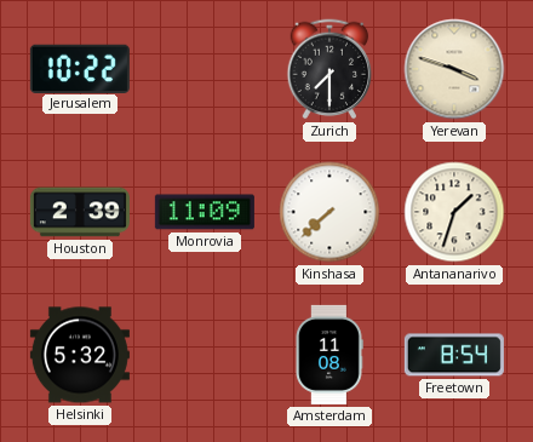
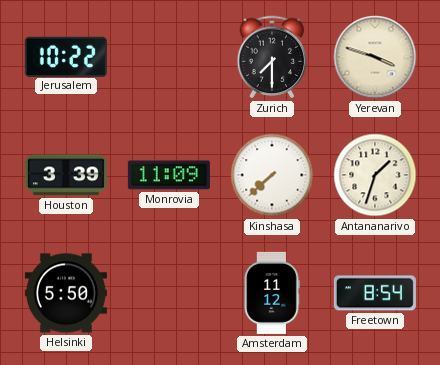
Houston: 2:39 -> 3:39
Helsinki: 5:32 -> 5:50
Amsterdam: 11:08 -> 11:12
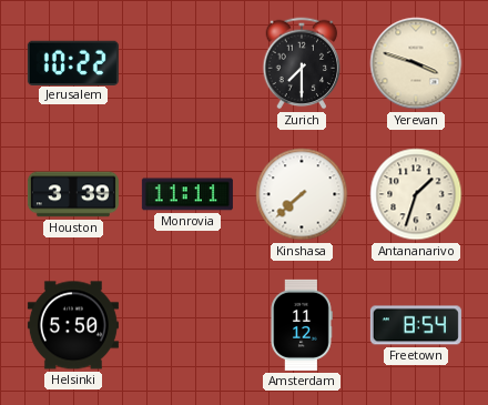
Monrovia: 11:09 -> 11:11
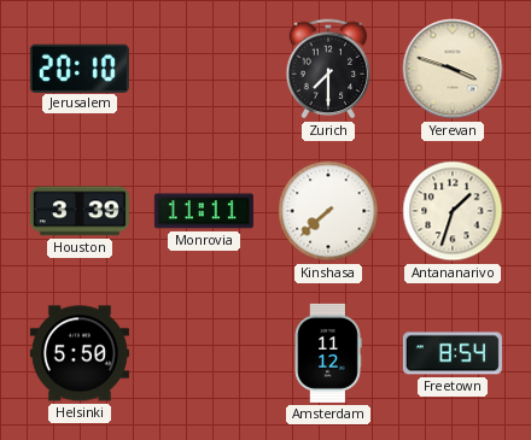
Jerusalem: 10:22 -> 20:10
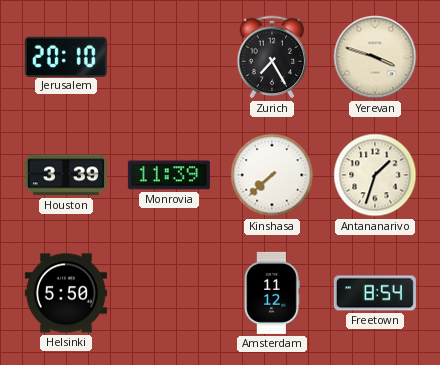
Zurich: 7:30 -> 7:25
Monrovia: 11:11 -> 11:39
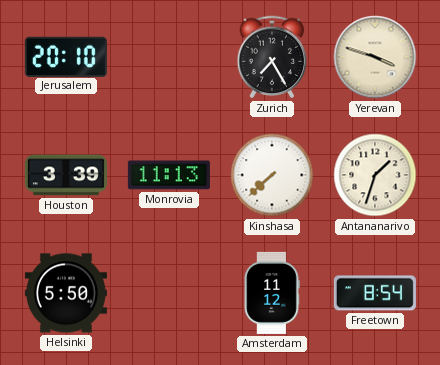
Monrovia: 11:39 -> 11:13
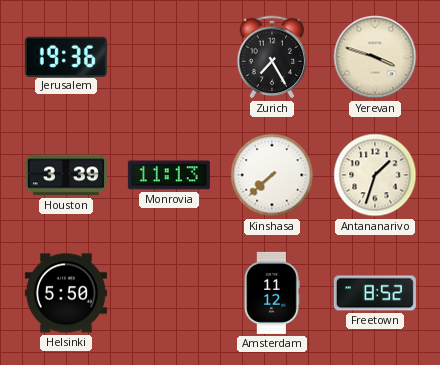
Jerusalem: 20:10 -> 19:36
Freetown: 8:54 -> 8:52
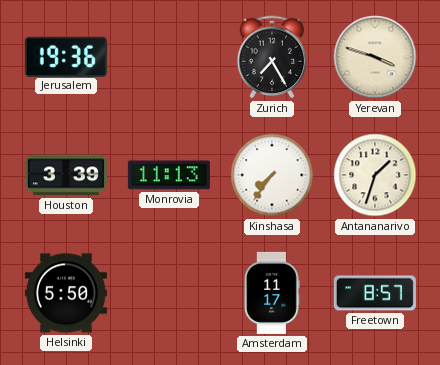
Kinshasa: 7:38 -> 7:36
Amsterdam: 11:12 -> 11:17
Freetown: 8:52 -> 8:57
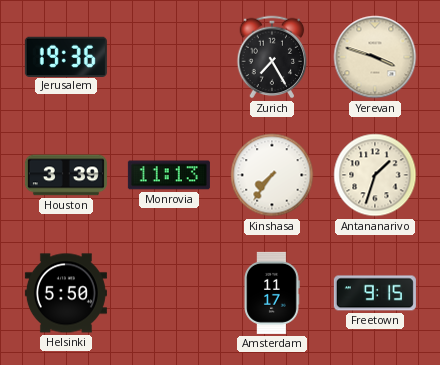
Freetown: 8:57 -> 9:15
